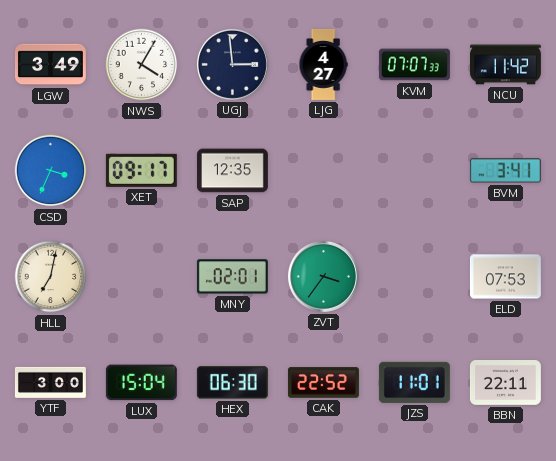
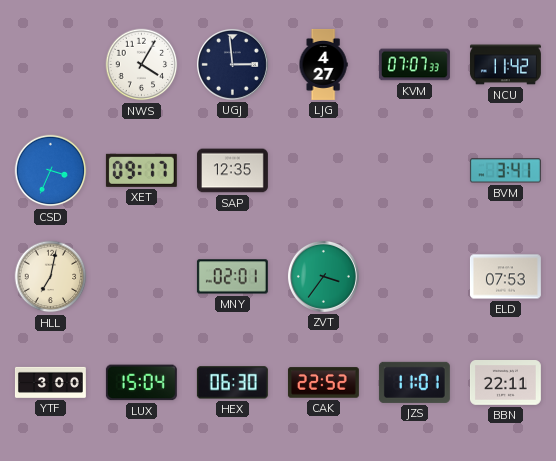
LGW: 3:49 -> none
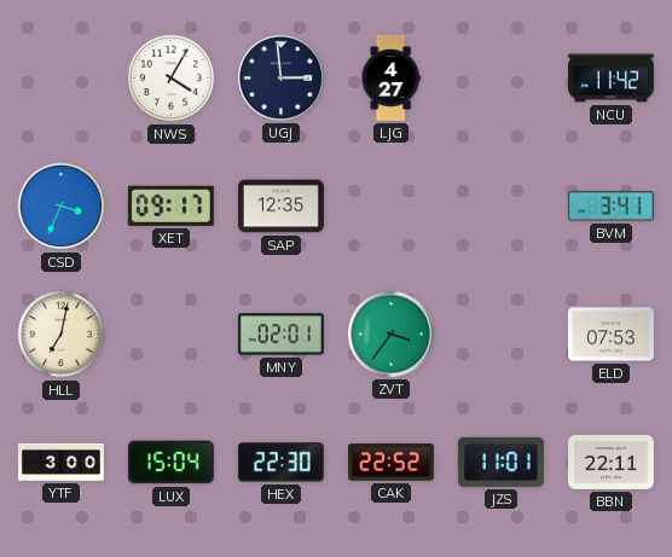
KVM: 07:07 -> none
HEX: 06:30 -> 22:30
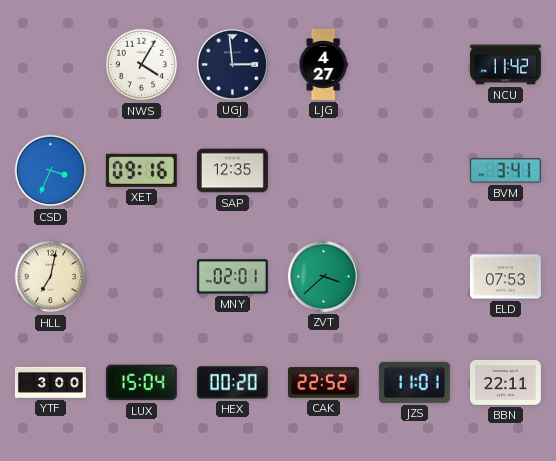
XET: 09:17 -> 09:16
ZVT: 3:36 -> 3:38
HEX: 22:30 -> 00:20
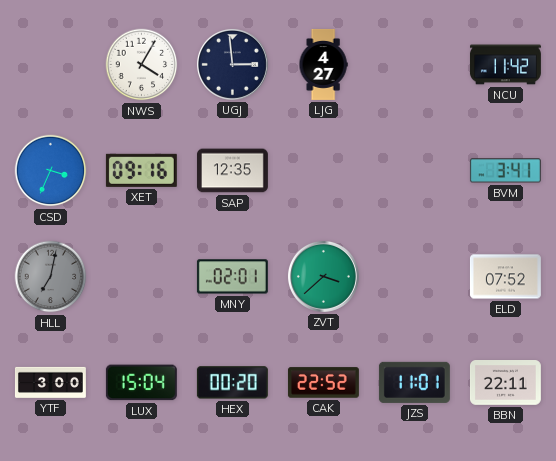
HLL dial: cream -> grey
ELD: 07:53 -> 07:52
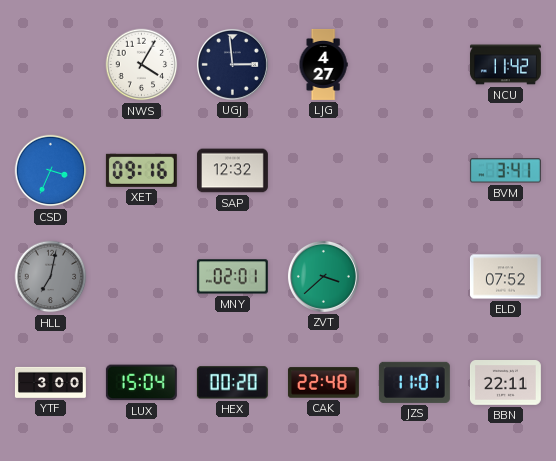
SAP: 12:35 -> 12:32
CAK: 22:52 -> 22:48
